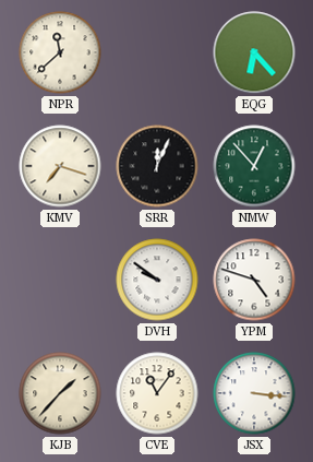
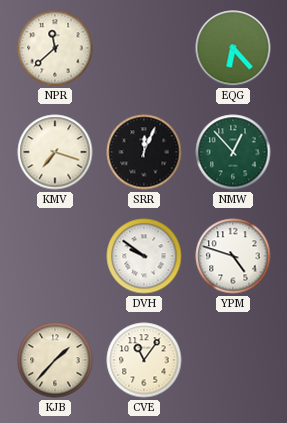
JSX: 3:16 -> none
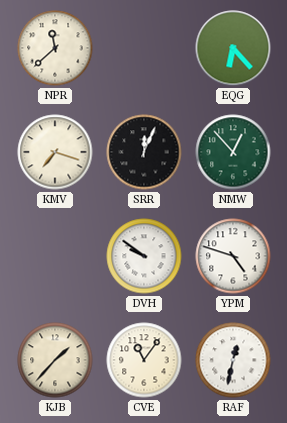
RAF: none -> 12:32
